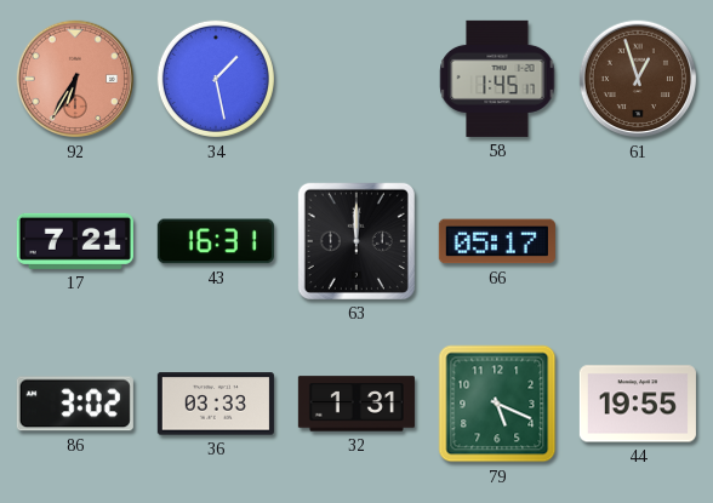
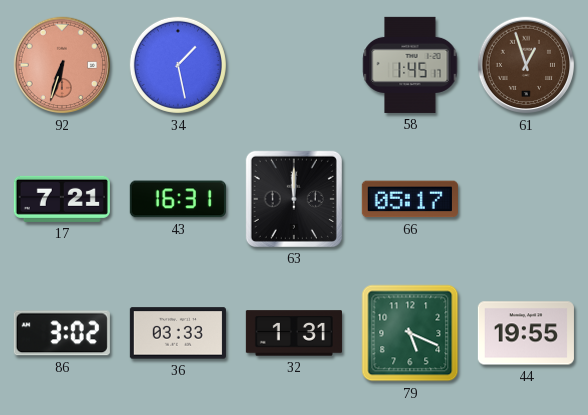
92: 6:35 -> 6:33
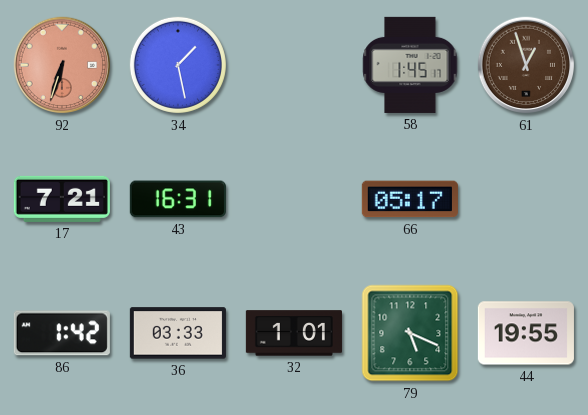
63: 12:00 -> none
86: 3:02 -> 1:42
32: 1:31 -> 1:01
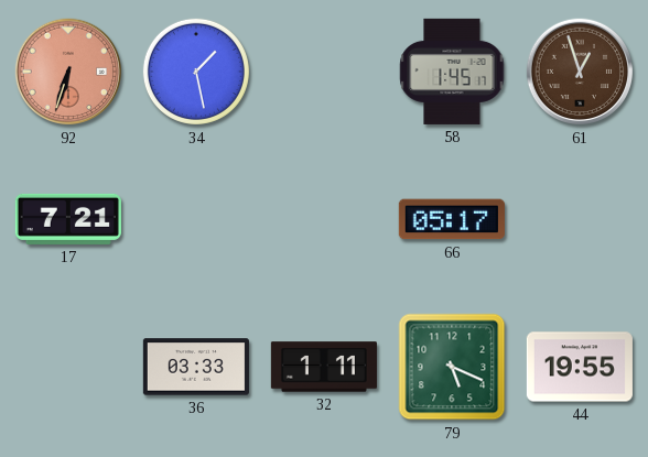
43: 16:31 -> none
86: 1:42 -> none
32: 1:01 -> 1:11
